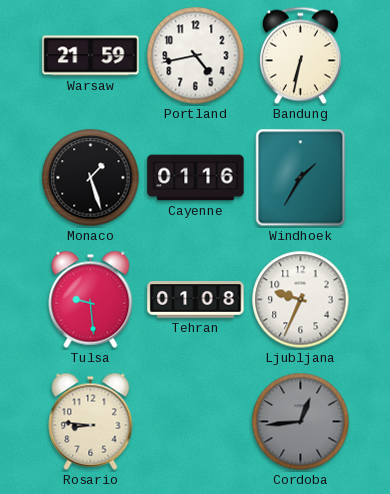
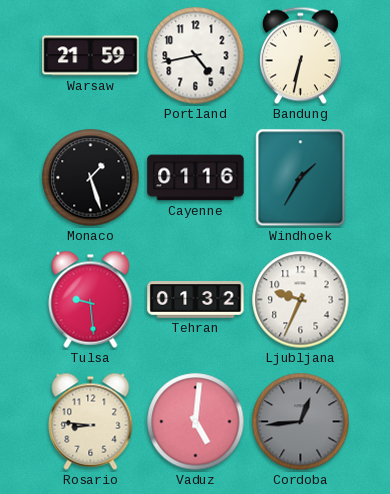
Tehran: 01:08 -> 01:32
Vaduz: none -> 5:01
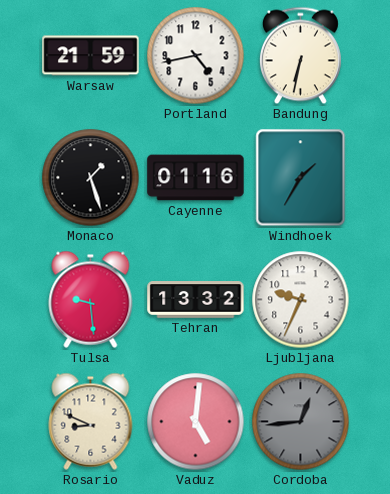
Tehran: 01:32 -> 13:32
Rosario: 8:46 -> 8:49
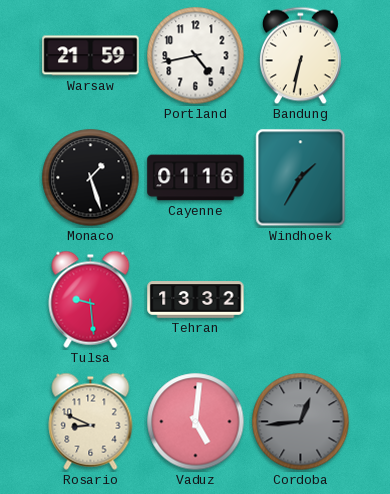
Ljubljana: 9:34 -> none
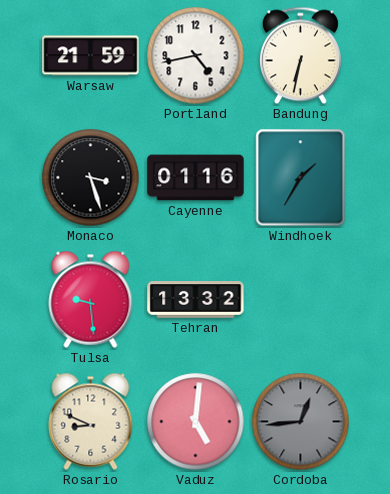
Monaco: 1:27 -> 3:27
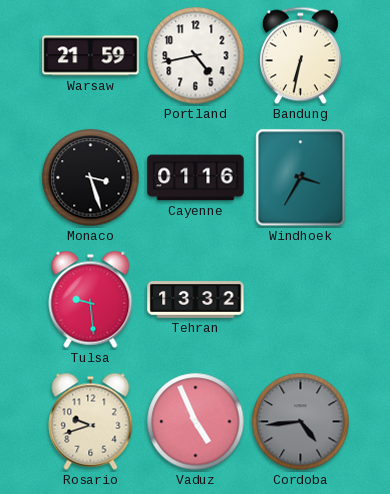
Windhoek: 1:35 -> 3:35
Rosario: 8:49 -> 9:42
Vaduz: 5:01 -> 4:56
Cordoba: 12:44 -> 4:44
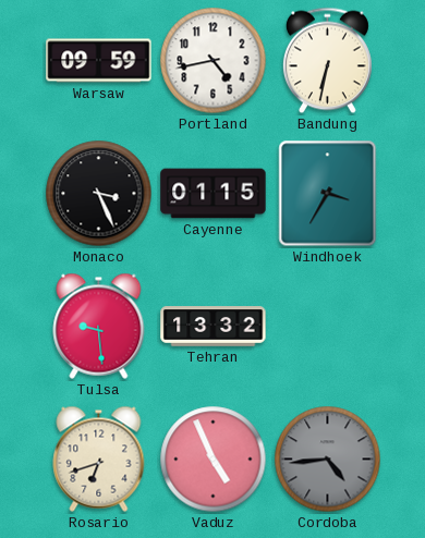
Warsaw: 21:59 -> 09:59
Monaco: 3:27 -> 3:26
Cayenne: 01:16 -> 01:15
Rosario: 9:42 -> 6:42
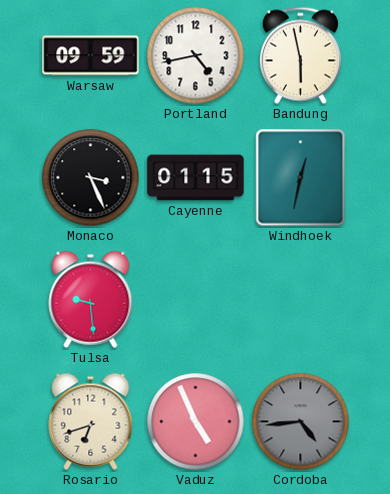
Bandung: 6:32 -> 5:58
Windhoek: 3:35 -> 12:32
Tehran: 13:32 -> none
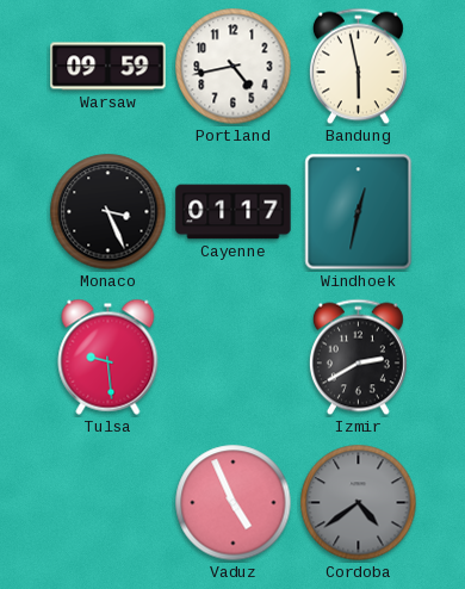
Cayenne: 01:15 -> 01:17
Izmir: none -> 2:40
Rosario: 6:42 -> none
Cordoba: 4:44 -> 4:39
